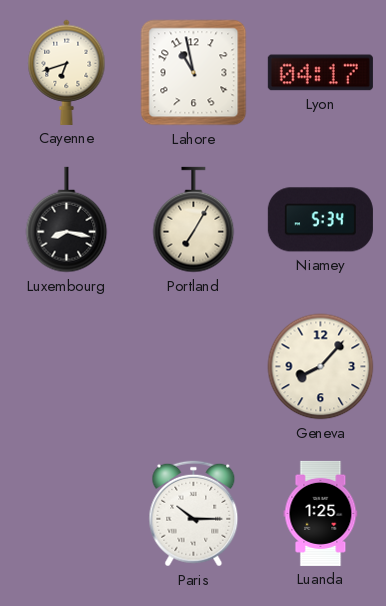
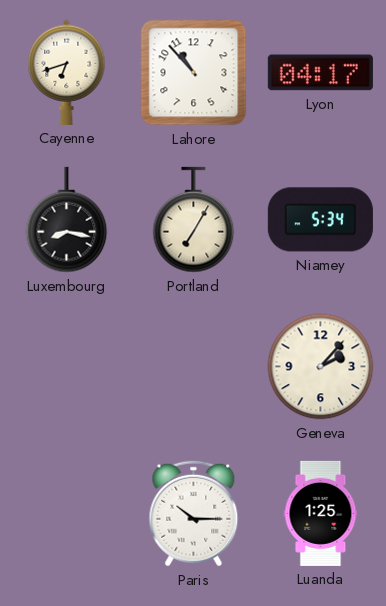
Lahore: 10:58 -> 10:53
Geneva: 8:07 -> 2:07
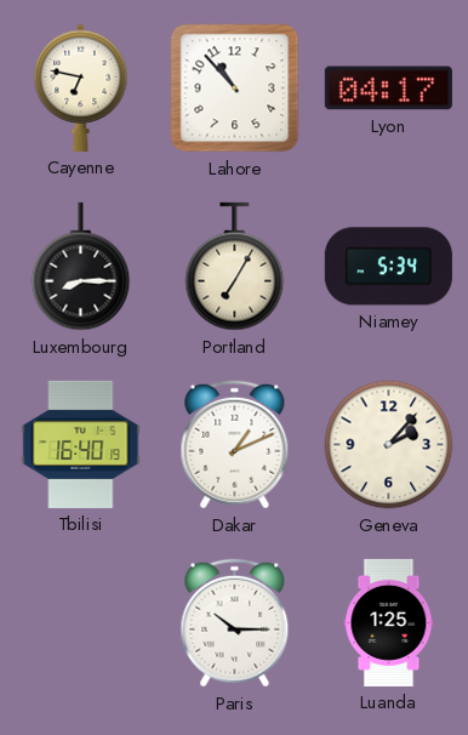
Cayenne: 6:42 -> 6:47
Luxembourg: 8:17 -> 8:15
Tbilisi: none -> 16:40
Dakar: none -> 1:11
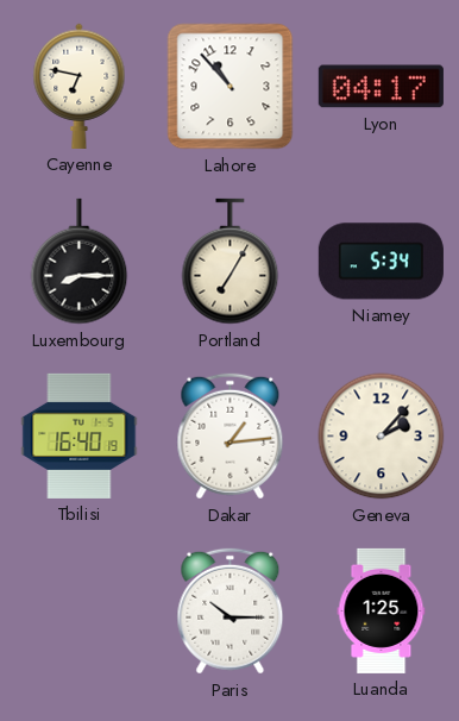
Dakar: 1:11 -> 1:14
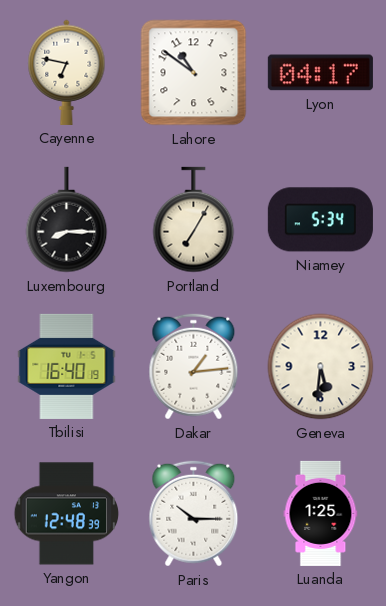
Lahore: 10:53 -> 10:51
Geneva: 2:07 -> 5:31
Yangon: none -> 12:48
